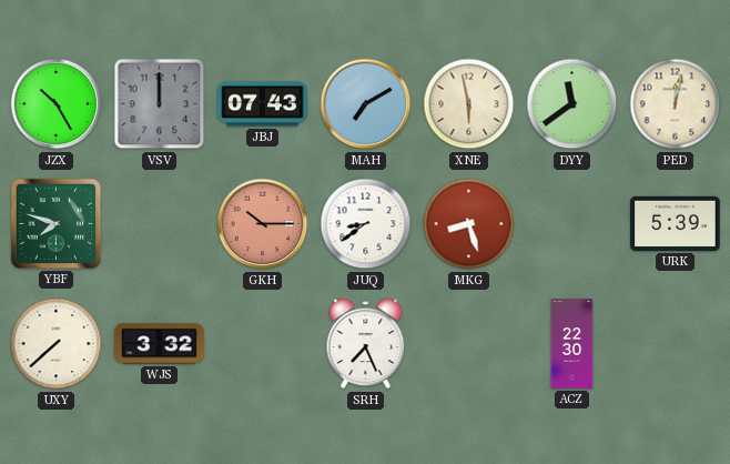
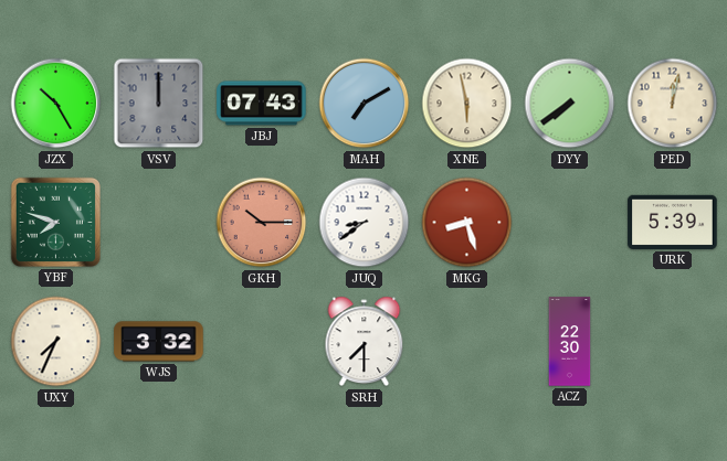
DYY: 11:39 -> 7:39
UXY: 7:38 -> 7:34
SRH: 7:26 -> 7:30
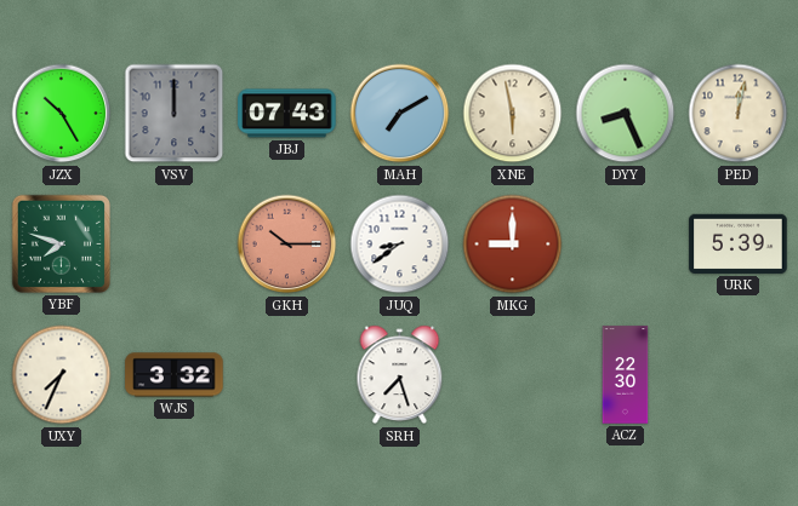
DYY: 7:39 -> 8:26
MKG: 8:27 -> 9:00
SRH: 7:30 -> 7:27
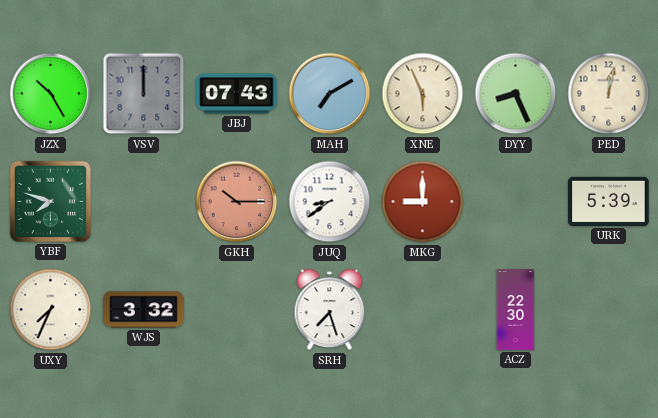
XNE: 5:58 -> 5:56
